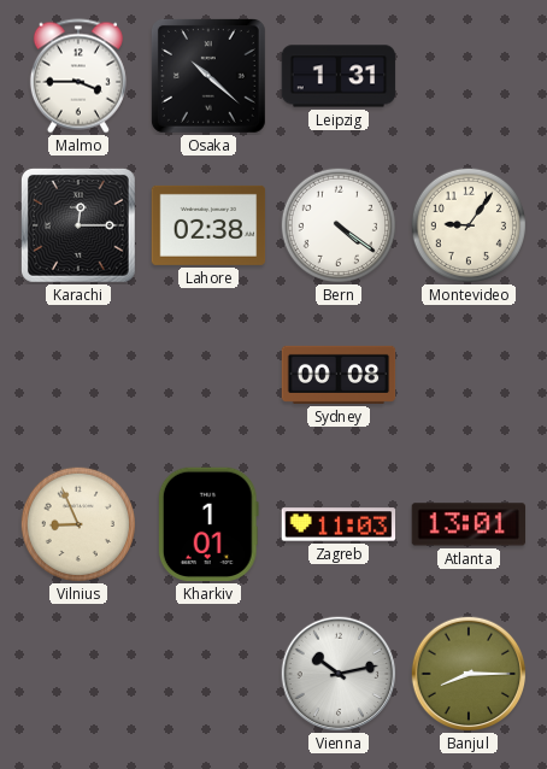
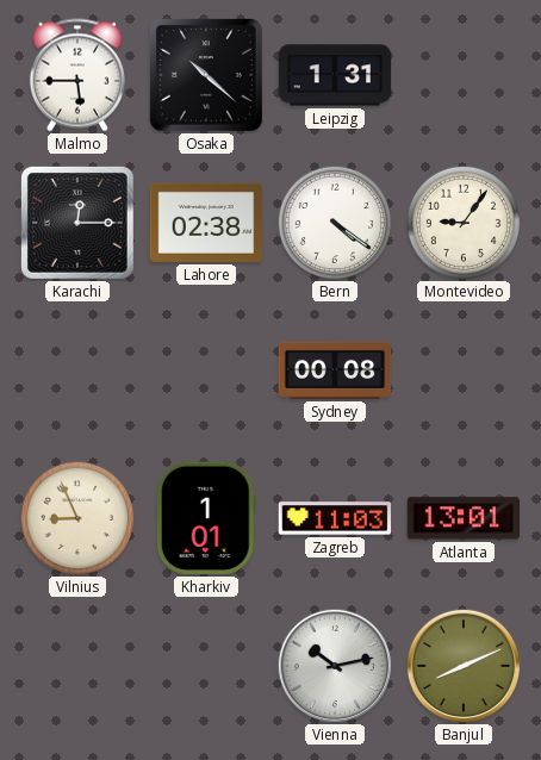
Malmo: 3:45 -> 5:45
Banjul: 8:15 -> 8:11
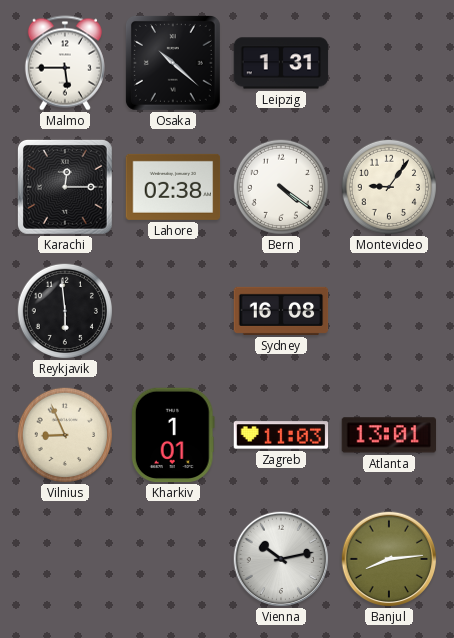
Reykjavik: none -> 5:59
Sydney: 00:08 -> 16:08
Banjul: 8:11 -> 8:14
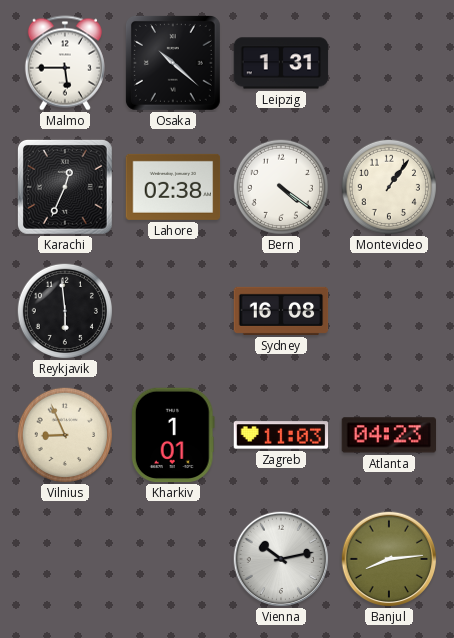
Karachi: 12:15 -> 12:34
Montevideo: 9:06 -> 1:06
Atlanta: 13:01 -> 04:23
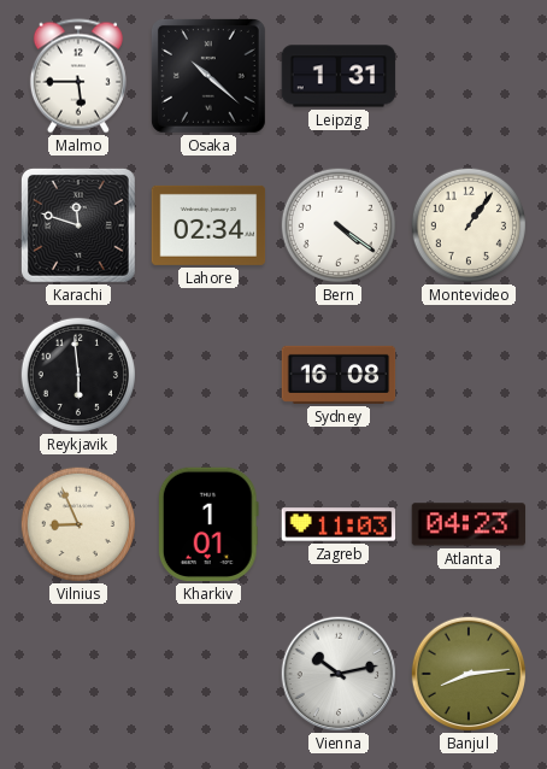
Karachi: 12:34 -> 11:48
Lahore: 02:38 -> 02:34
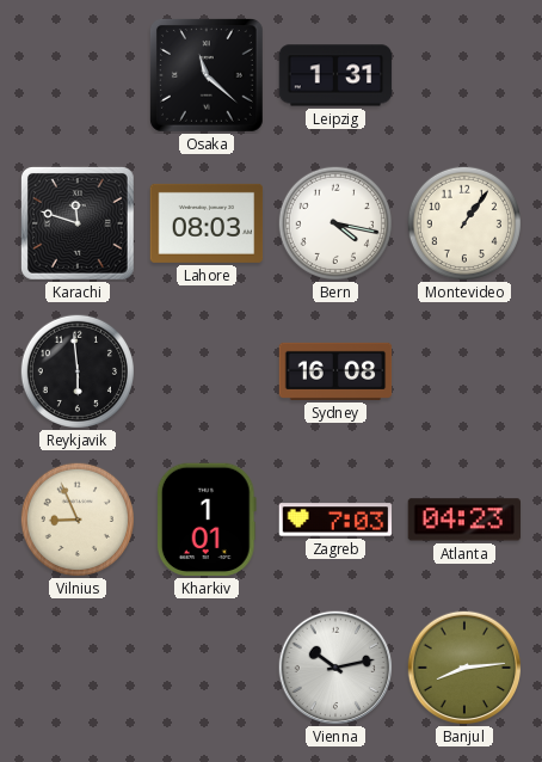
Malmo: 5:45 -> none
Osaka: 10:22 -> 11:22
Lahore: 02:34 -> 08:03
Bern: 4:21 -> 4:17
Zagreb: 11:03 -> 7:03
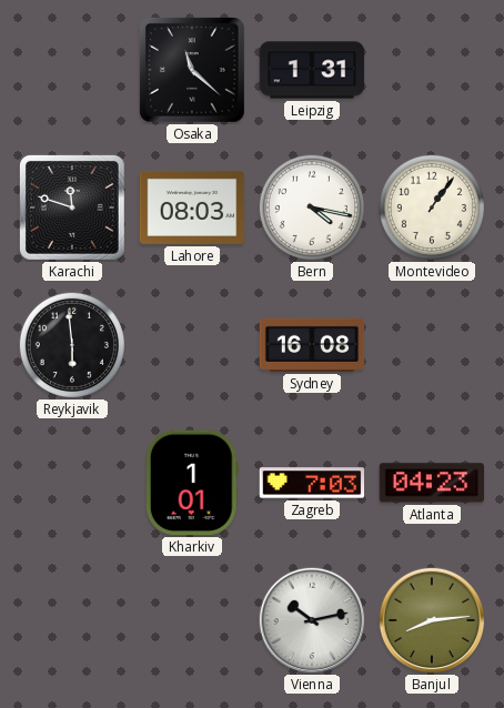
Vilnius: 8:56 -> none
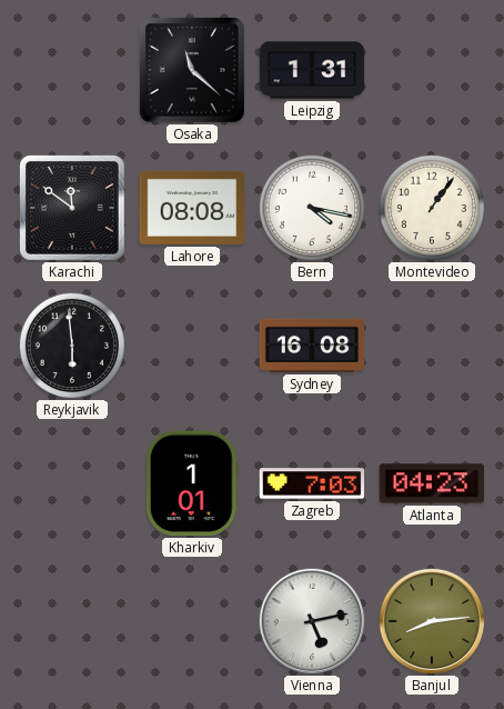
Karachi: 11:48 -> 11:51
Lahore: 08:03 -> 08:08
Vienna: 10:13 -> 5:13
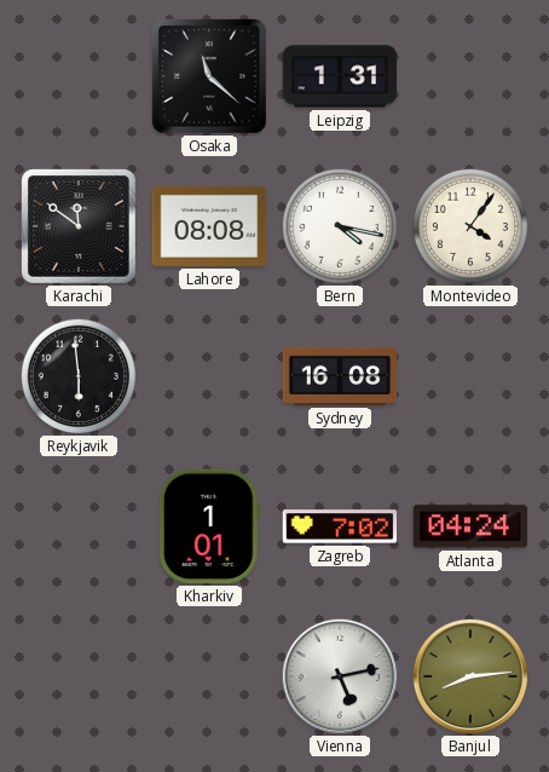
Montevideo: 1:06 -> 4:06
Zagreb: 7:03 -> 7:02
Atlanta: 04:23 -> 04:24
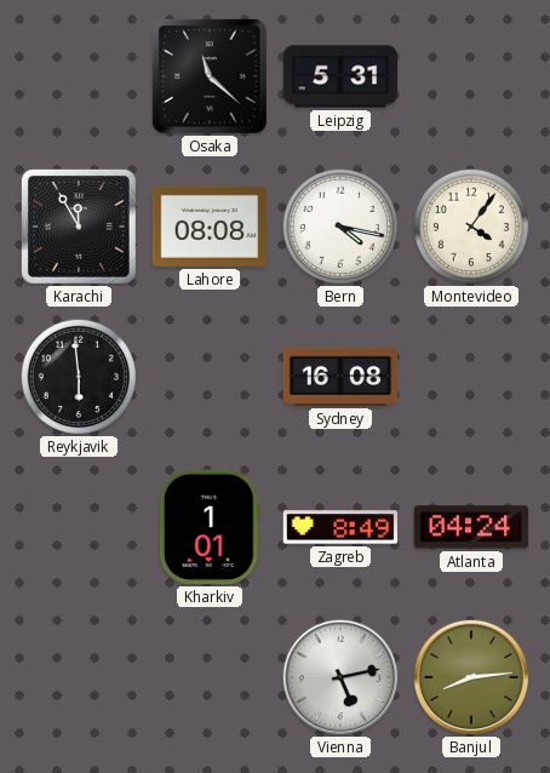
Leipzig: 1:31 -> 5:31
Karachi: 11:51 -> 11:55
Zagreb: 7:02 -> 8:49
